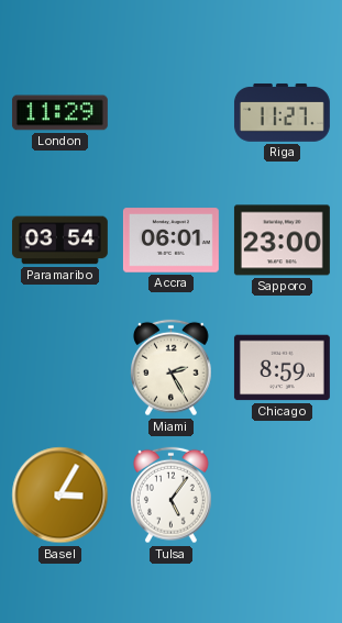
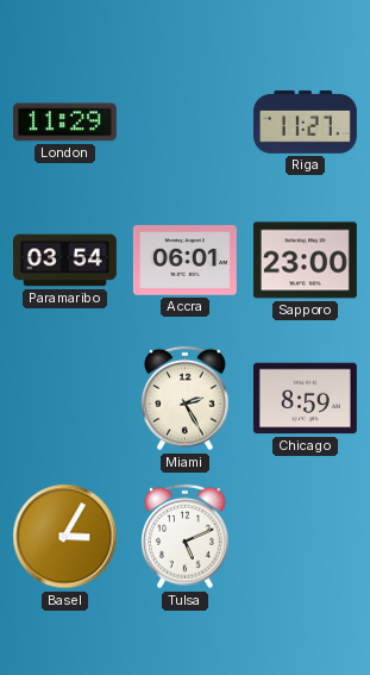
Tulsa: 5:06 -> 5:11
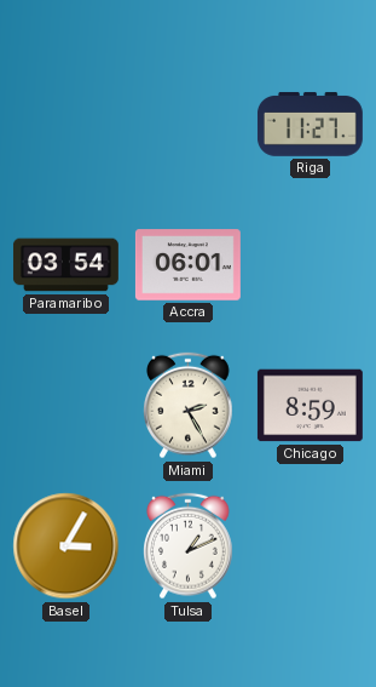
London: 11:29 -> none
Sapporo: 23:00 -> none
Tulsa: 5:11 -> 1:11
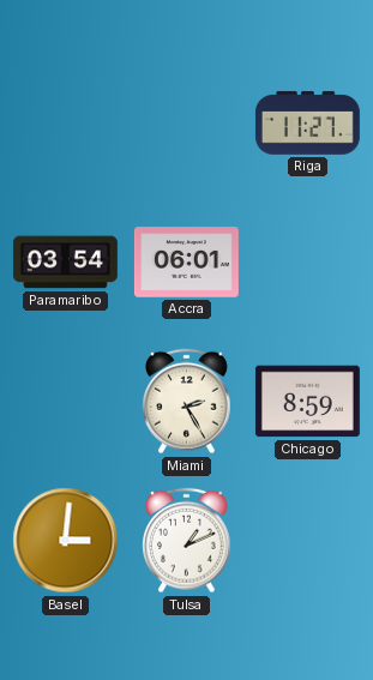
Basel: 3:05 -> 3:01
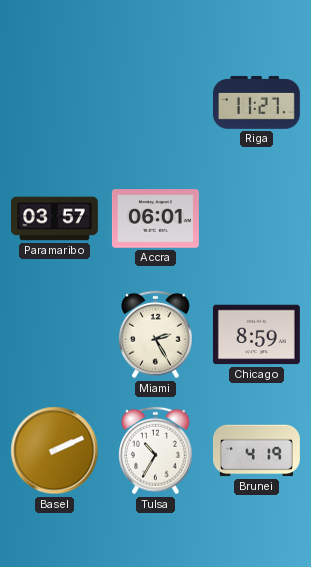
Paramaribo: 03:54 -> 03:57
Basel: 3:01 -> 2:11
Tulsa: 1:11 -> 10:35
Brunei: none -> 4:19
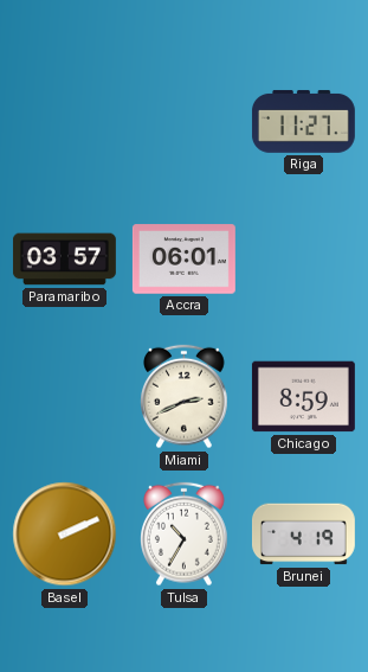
Miami: 2:25 -> 2:41
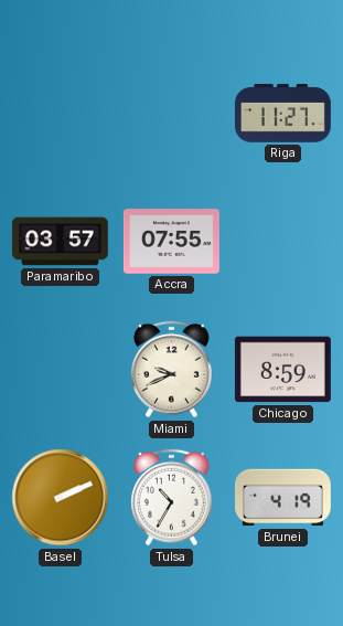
Accra: 06:01 -> 07:55
Miami: 2:41 -> 9:41
